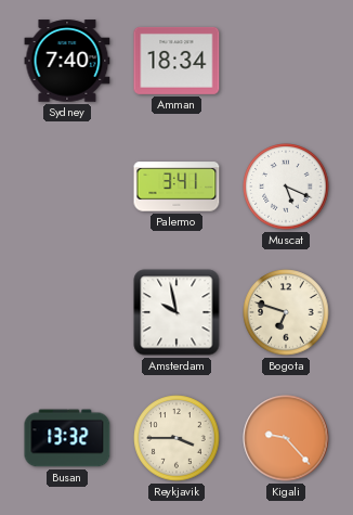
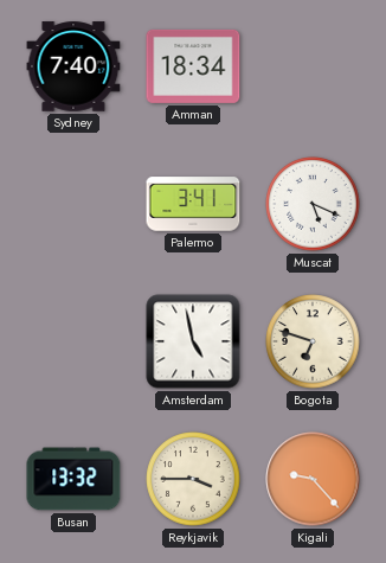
Amsterdam: 9:58 -> 4:58
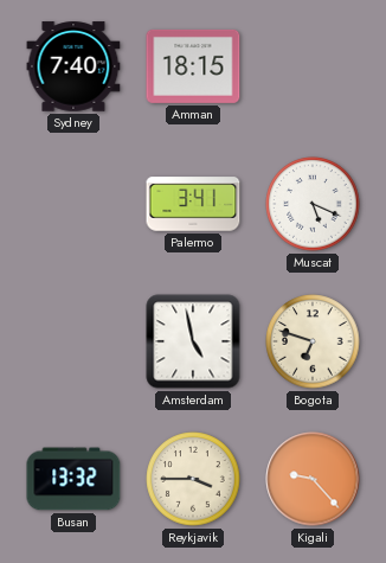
Amman: 18:34 -> 18:15
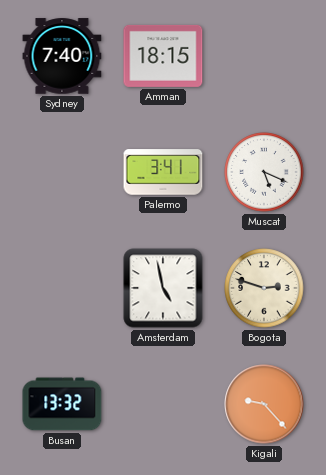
Bogota: 6:48 -> 2:48
Reykjavik: 3:45 -> none
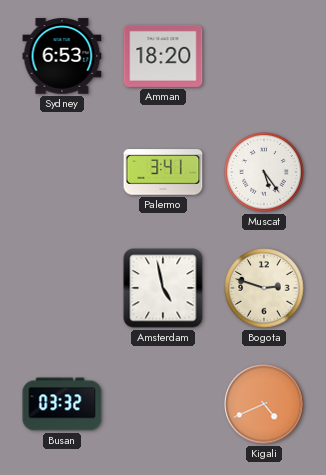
Sydney: 7:40 -> 6:53
Amman: 18:15 -> 18:20
Muscat: 5:19 -> 5:24
Busan: 13:32 -> 03:32
Kigali: 9:23 -> 4:41
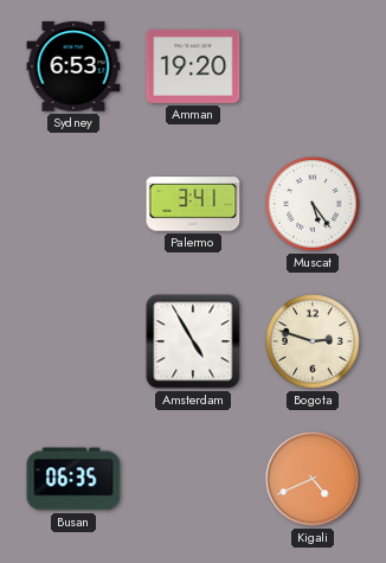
Amman: 18:20 -> 19:20
Amsterdam: 4:58 -> 4:55
Busan: 03:32 -> 06:35
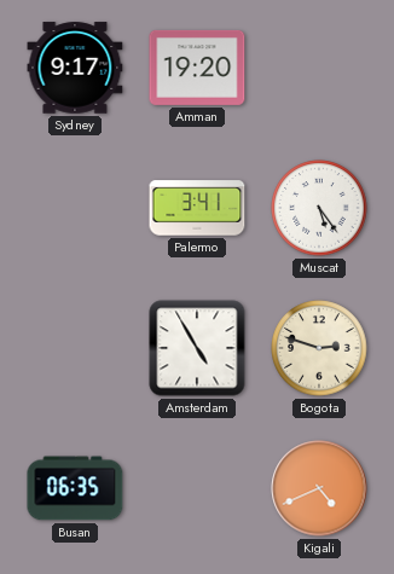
Sydney: 6:53 -> 9:17
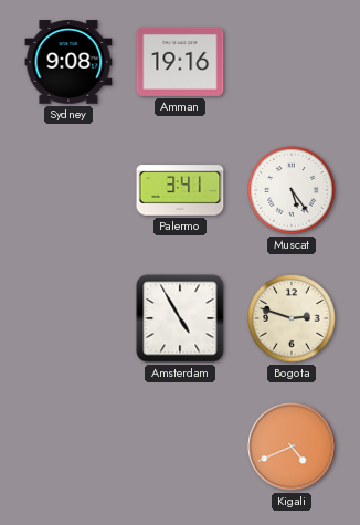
Sydney: 9:17 -> 9:08
Amman: 19:20 -> 19:16
Busan: 06:35 -> none
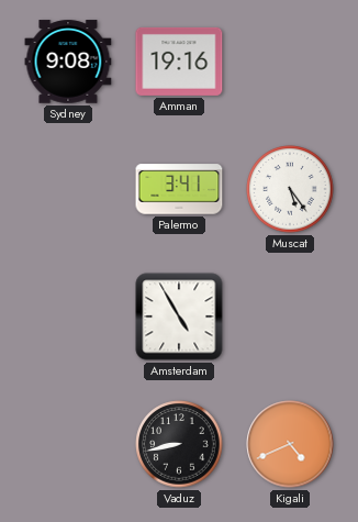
Bogota: 2:48 -> none
Vaduz: none -> 8:43
